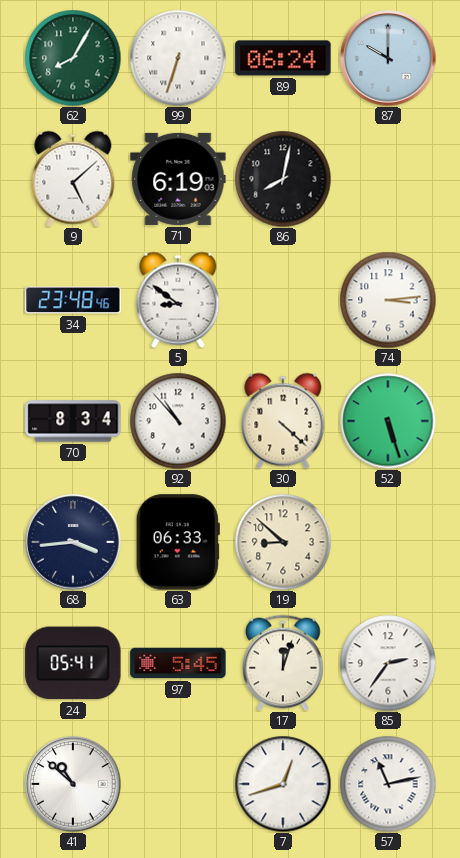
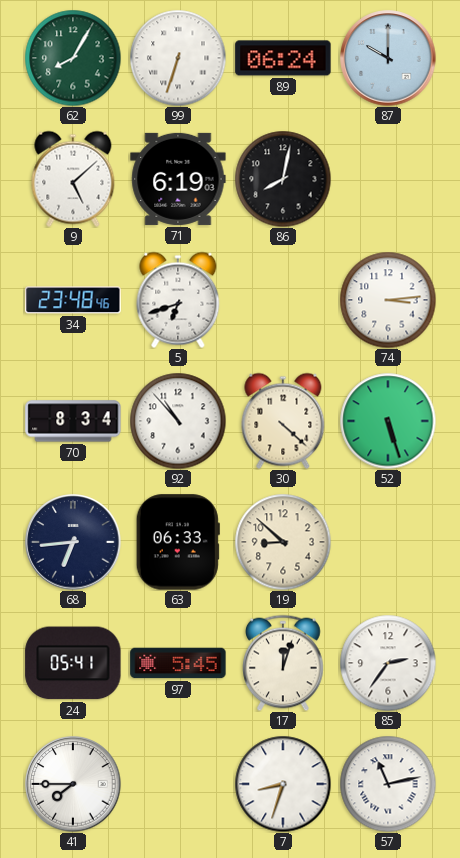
5: 8:51 -> 6:42
68: 3:44 -> 6:44
41: 10:52 -> 7:45
7: 12:42 -> 8:33
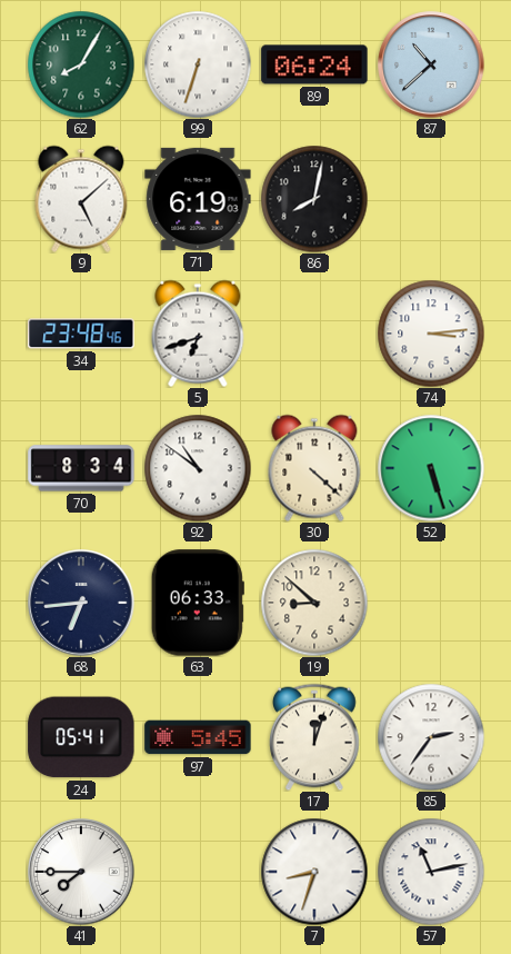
87: 10:00 -> 10:38
92: 10:53 -> 10:51
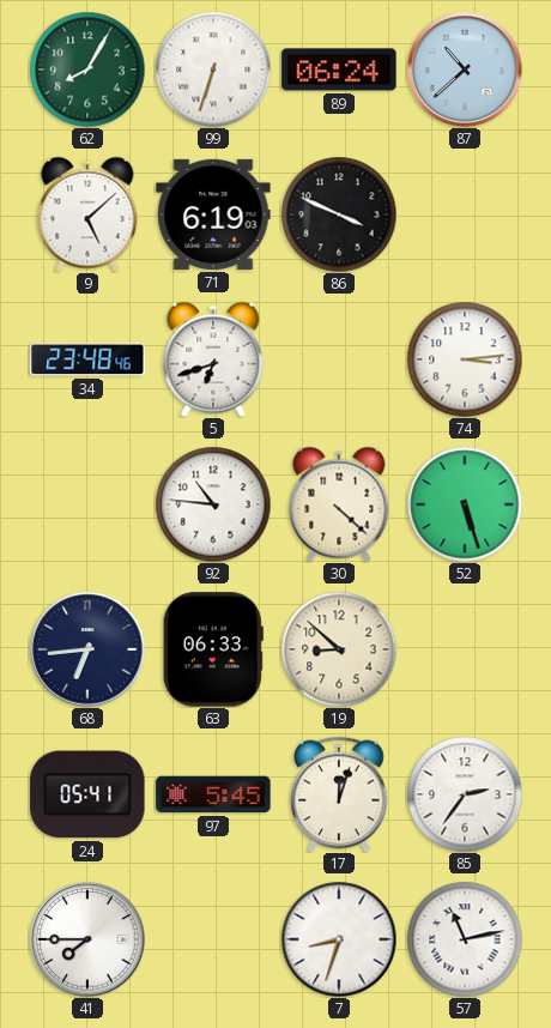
86: 8:02 -> 3:49
70: 8:34 -> none
92: 10:51 -> 10:46
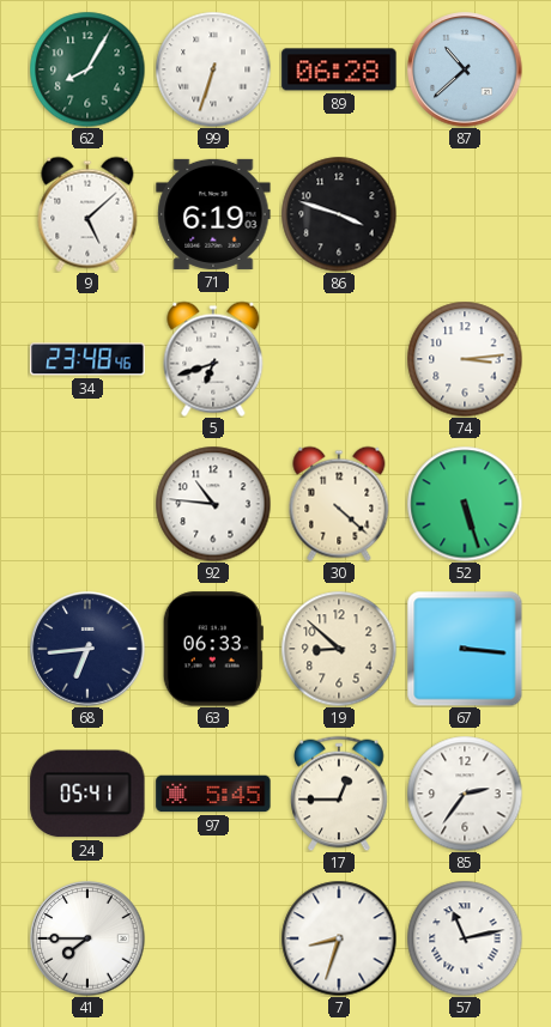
89: 06:24 -> 06:28
86: 3:49 -> 3:48
67: none -> 3:16
17: 12:03 -> 12:45
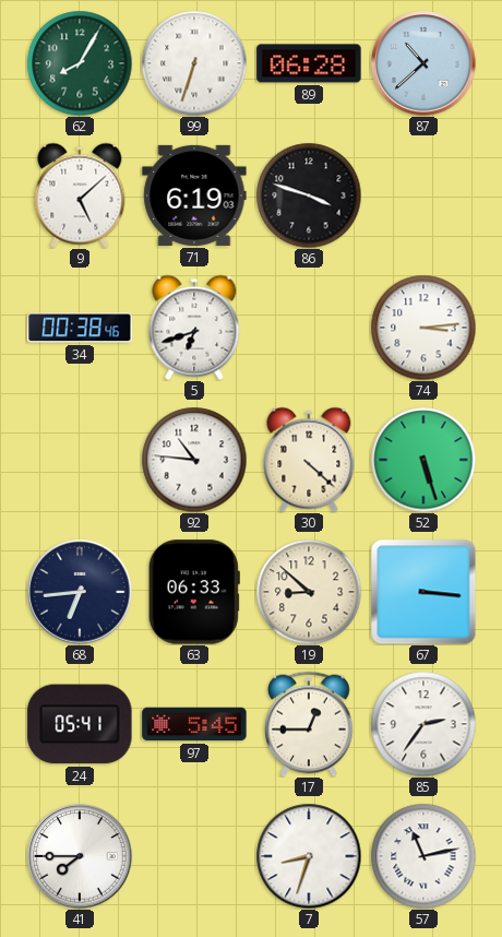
34: 23:48 -> 00:38
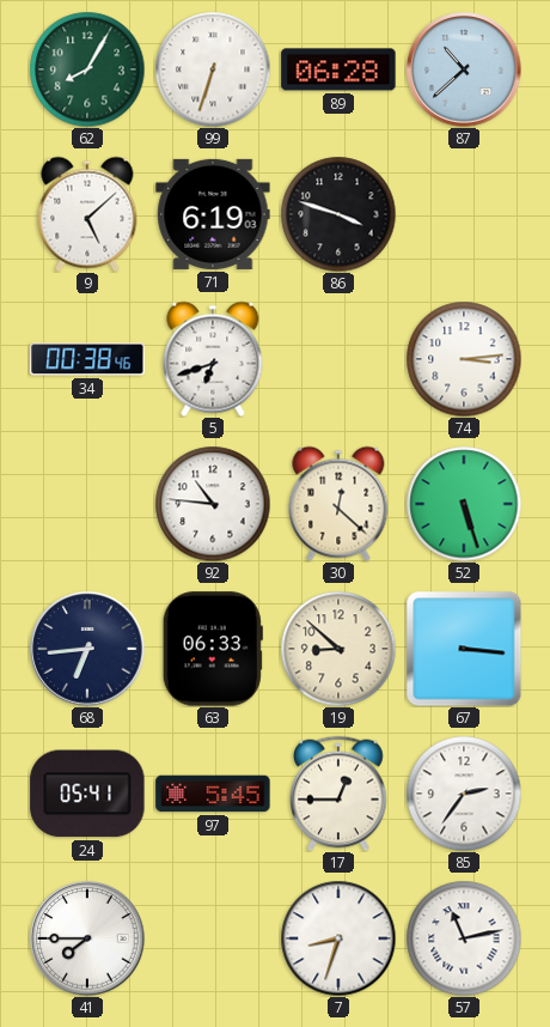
30: 4:22 -> 12:22
